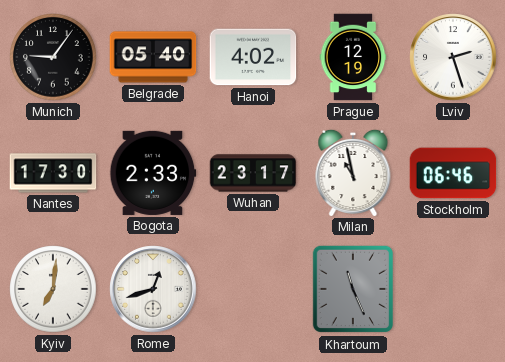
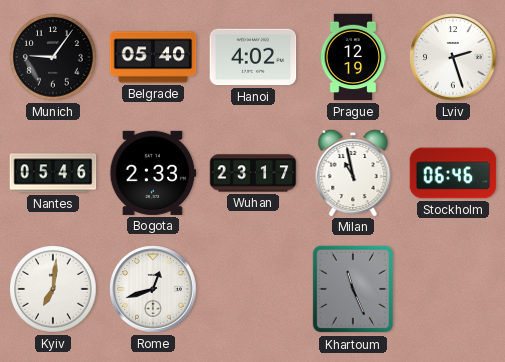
Nantes: 17:30 -> 05:46
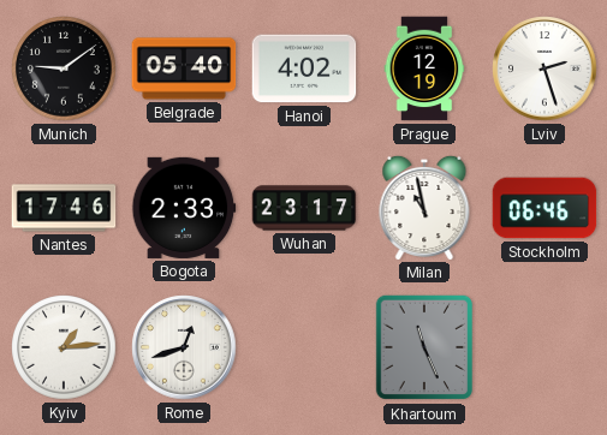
Munich: 9:06 -> 9:09
Nantes: 05:46 -> 17:46
Kyiv: 7:01 -> 1:14
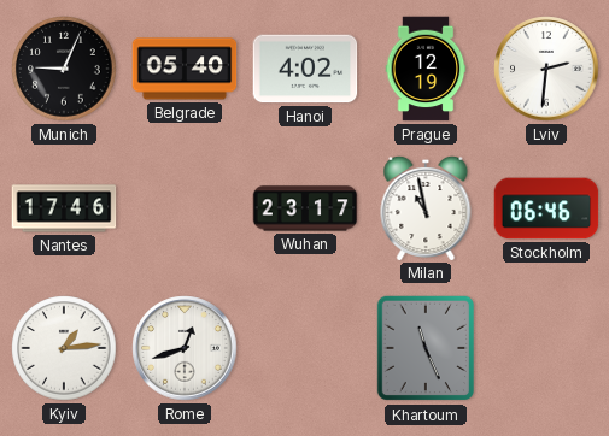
Munich: 9:09 -> 9:04
Lviv: 2:27 -> 2:31
Bogota: 2:33 -> none
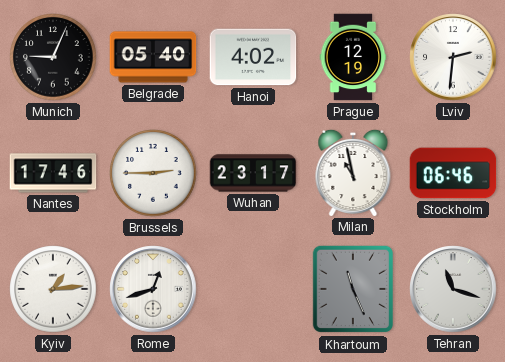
Brussels: none -> 2:45
Tehran: none -> 11:18
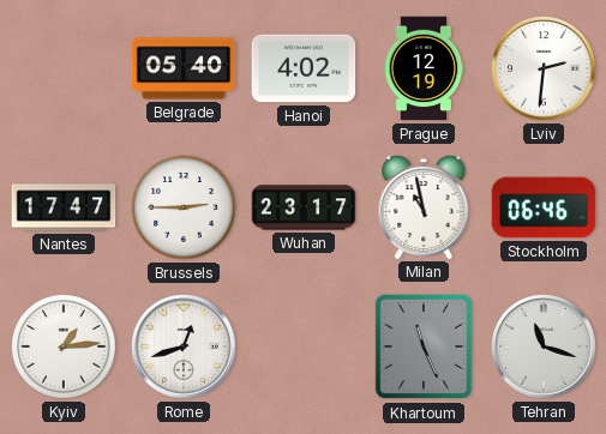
Munich: 9:04 -> none
Nantes: 17:46 -> 17:47
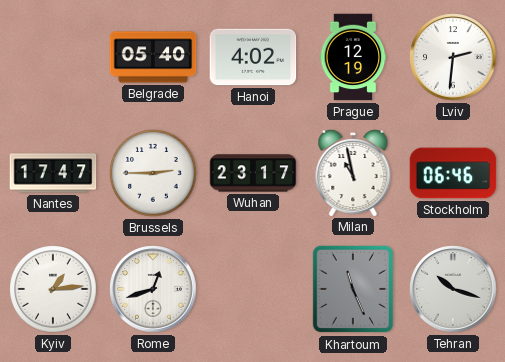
Tehran: 11:18 -> 10:18
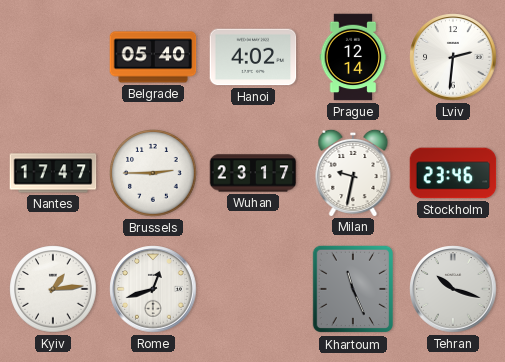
Prague: 12:19 -> 12:14
Milan: 10:58 -> 9:32
Stockholm: 06:46 -> 23:46
